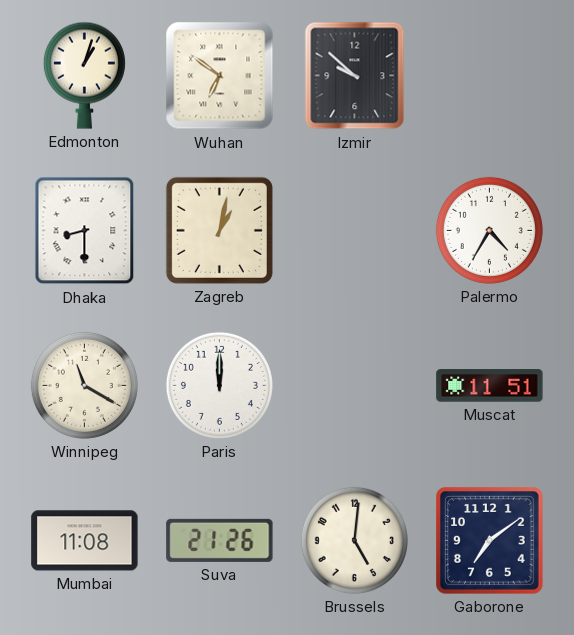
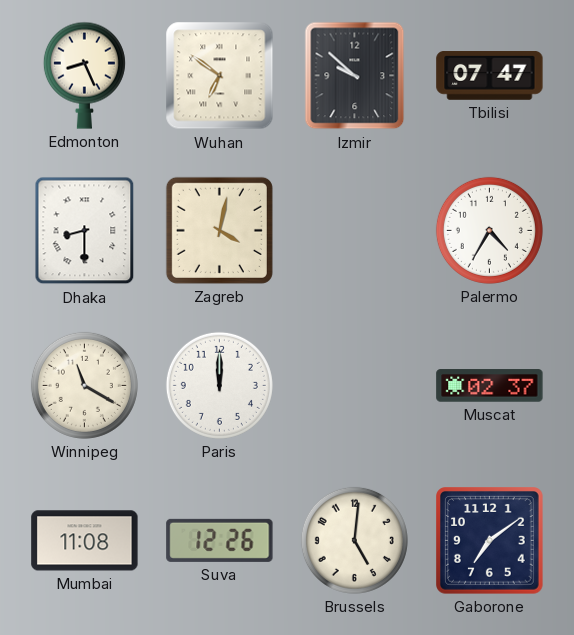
Edmonton: 1:03 -> 8:26
Tbilisi: none -> 07:47
Zagreb: 1:02 -> 4:02
Muscat: 11:51 -> 02:37
Suva: 21:26 -> 12:26
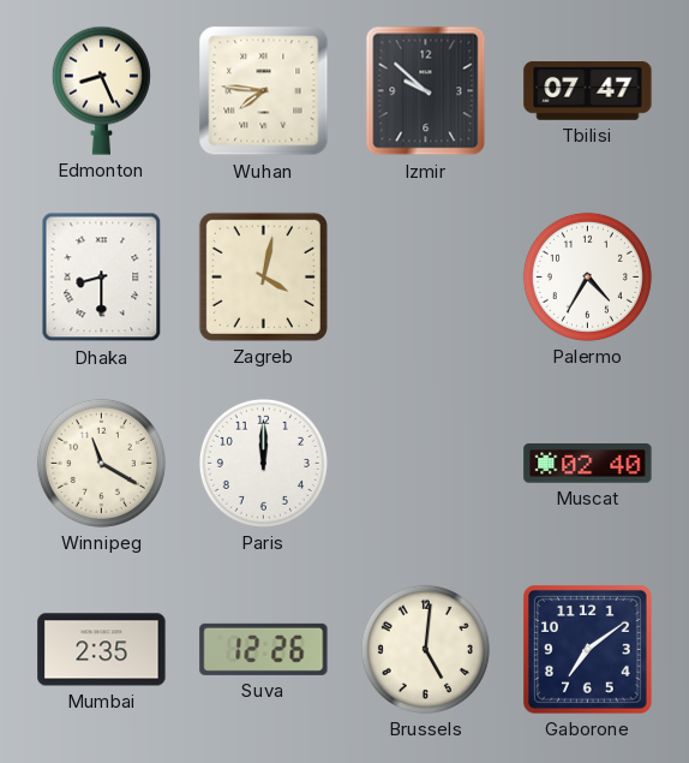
Wuhan: 6:51 -> 7:46
Muscat: 02:37 -> 02:40
Mumbai: 11:08 -> 2:35
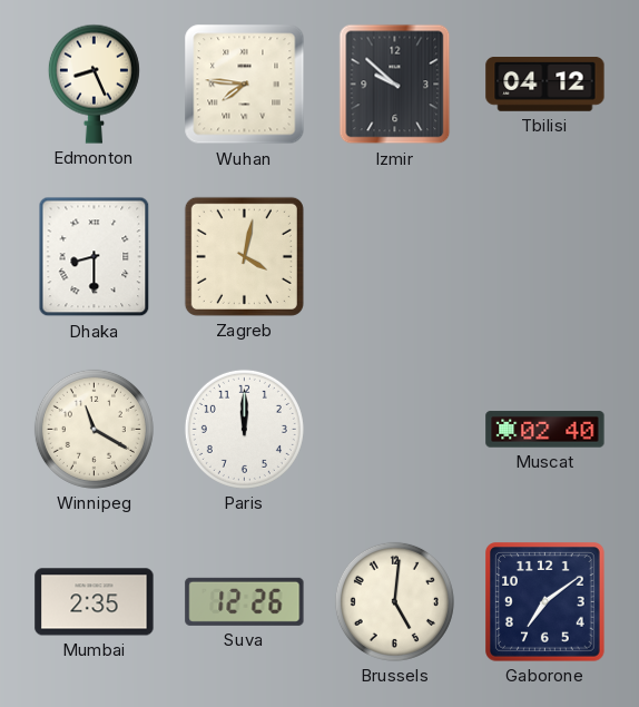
Tbilisi: 07:47 -> 04:12
Palermo: 4:35 -> none
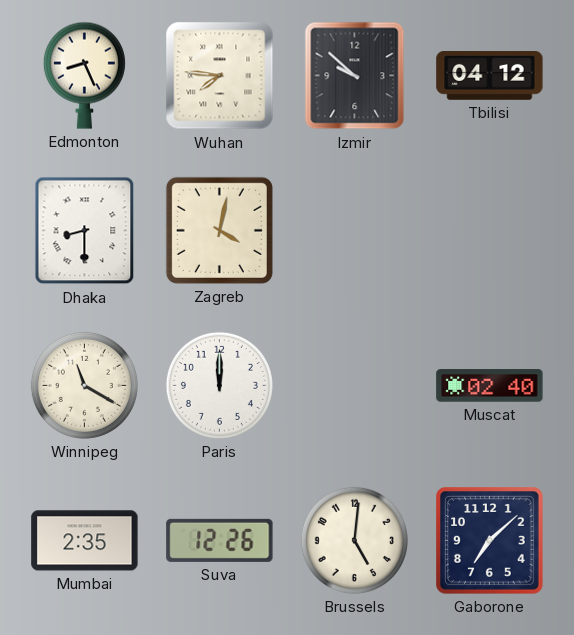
Gaborone: 7:09 -> 7:08
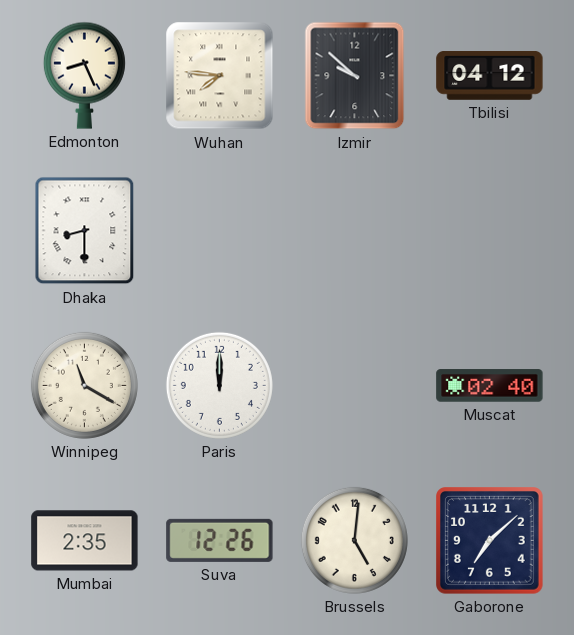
Zagreb: 4:02 -> none
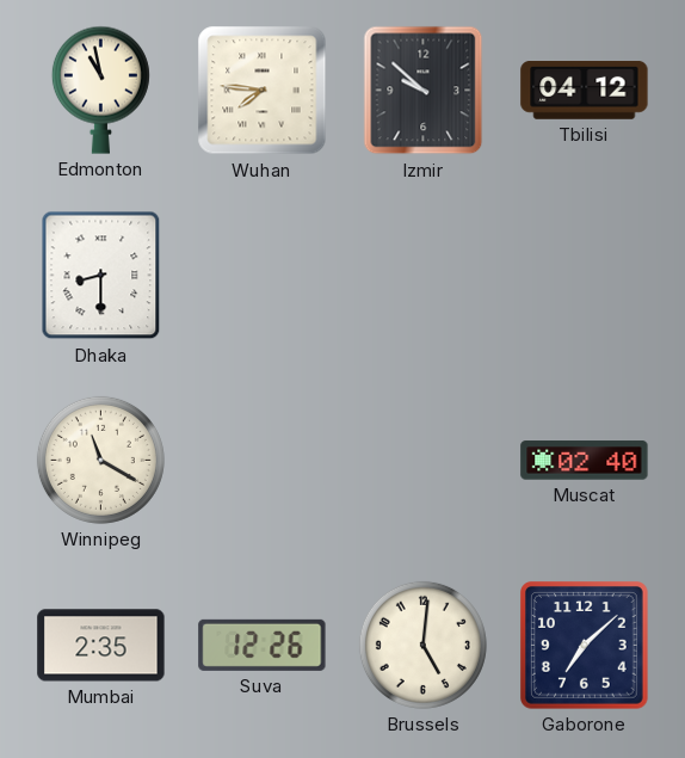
Edmonton: 8:26 -> 10:58
Paris: 12:00 -> none
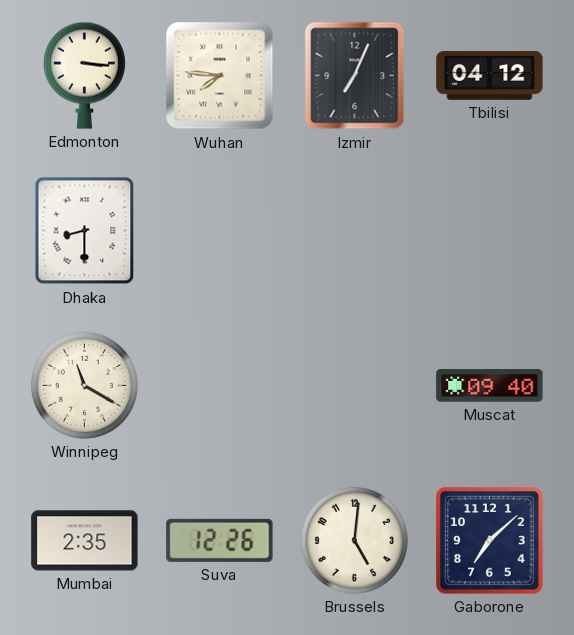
Edmonton: 10:58 -> 3:16
Izmir: 9:52 -> 7:04
Muscat: 02:40 -> 09:40
